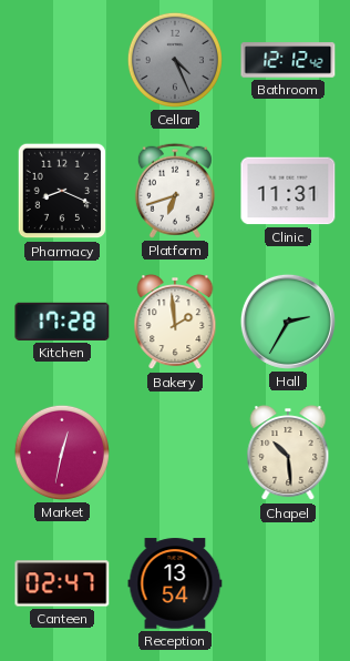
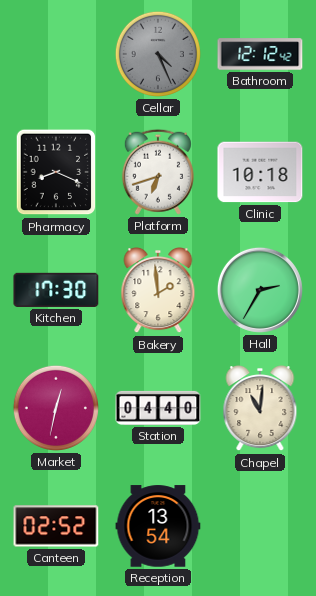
Clinic: 11:31 -> 10:18
Kitchen: 17:28 -> 17:30
Station: none -> 04:40
Chapel: 10:29 -> 11:01
Canteen: 02:47 -> 02:52
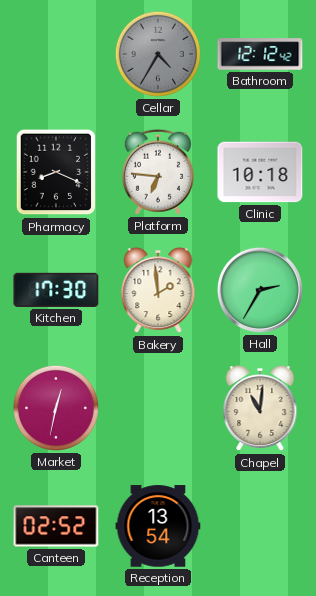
Cellar: 4:26 -> 4:35
Platform: 6:42 -> 6:46
Station: 04:40 -> none
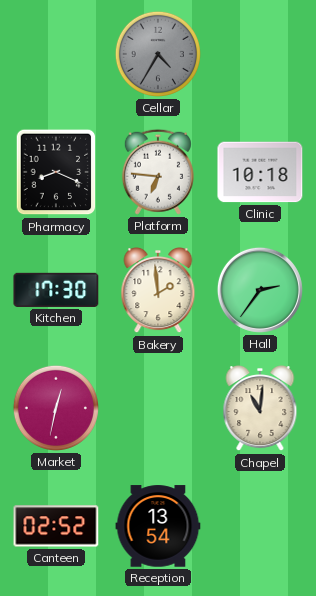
Bathroom: 12:12 -> none
Hall: 2:35 -> 2:36
